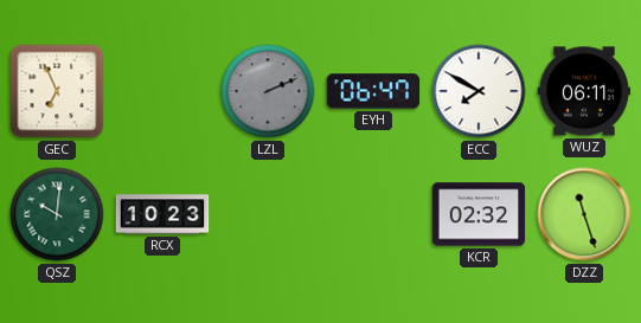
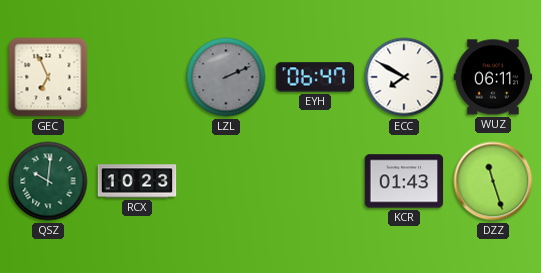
KCR: 02:32 -> 01:43
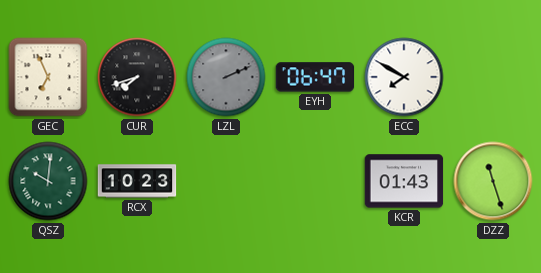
CUR: none -> 7:42
WUZ: 06:11 -> none
